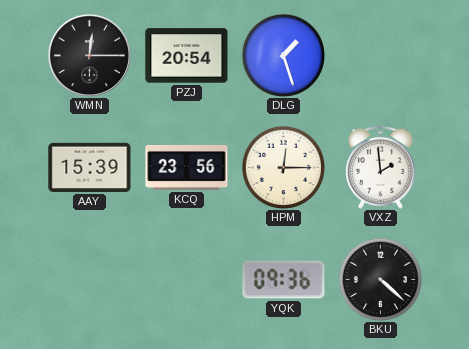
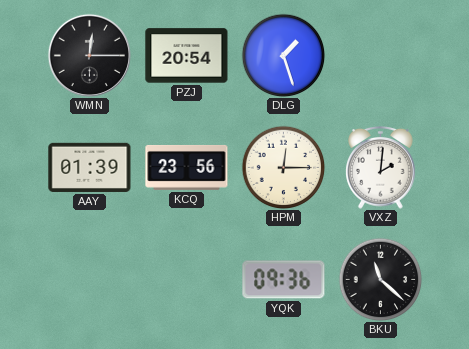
AAY: 15:39 -> 01:39
VXZ: 1:59 -> 2:01
BKU: 4:22 -> 11:22
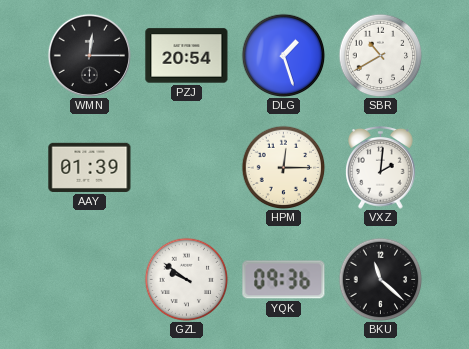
SBR: none -> 10:40
KCQ: 23:56 -> none
GZL: none -> 9:51
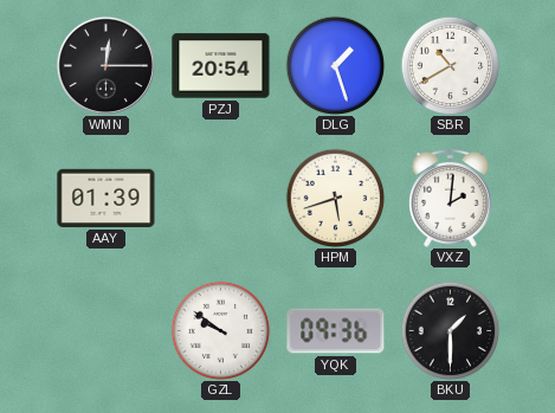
HPM: 12:15 -> 5:42
BKU: 11:22 -> 1:30
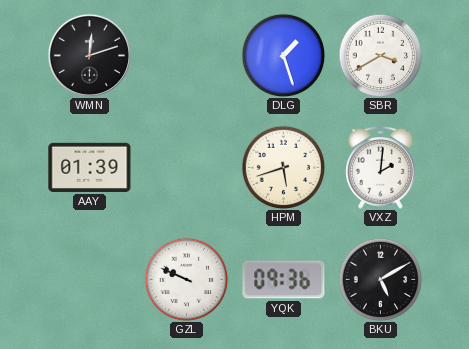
WMN: 12:15 -> 12:12
PZJ: 20:54 -> none
SBR: 10:40 -> 3:40
GZL: 9:51 -> 9:49
BKU: 1:30 -> 5:10
